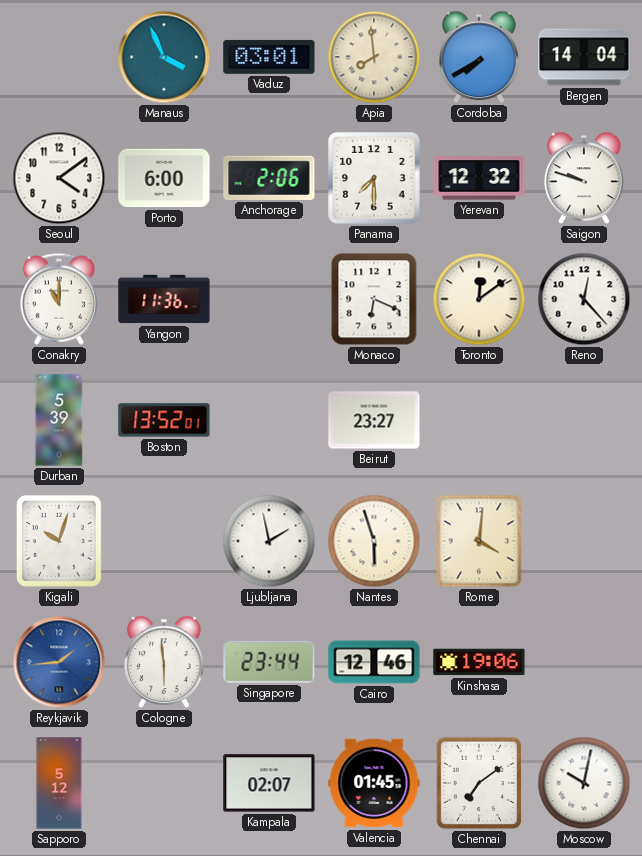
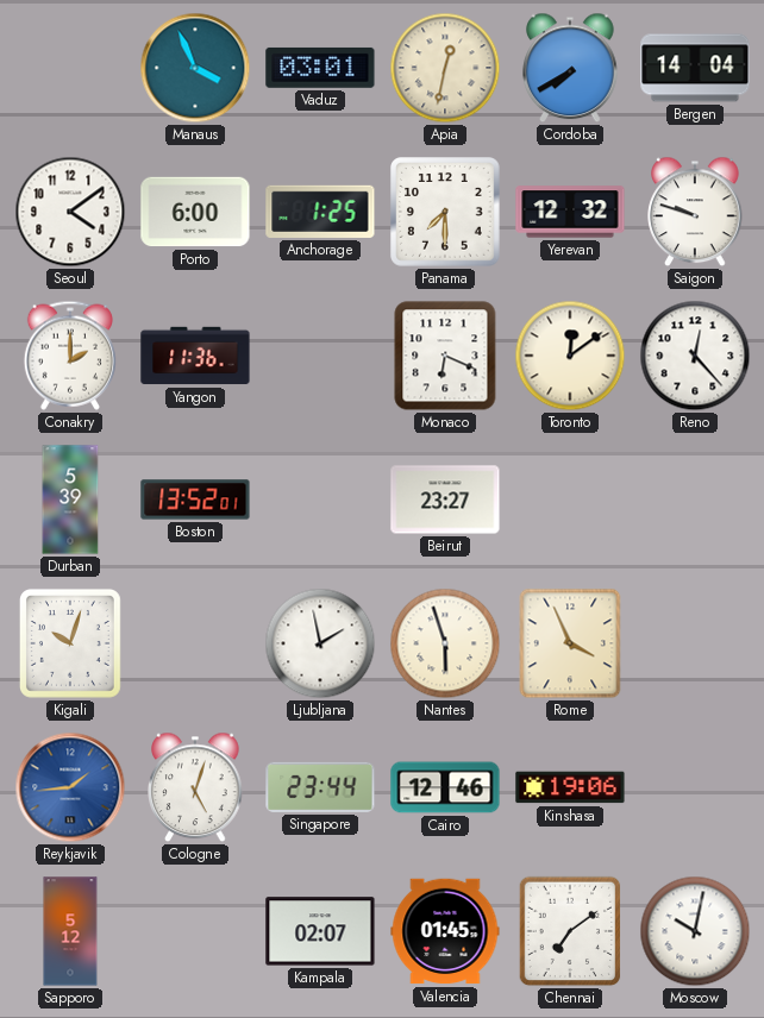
Apia: 7:59 -> 12:32
Anchorage: 2:06 -> 1:25
Conakry: 11:00 -> 2:00
Rome: 4:01 -> 3:56
Cologne: 5:59 -> 5:03
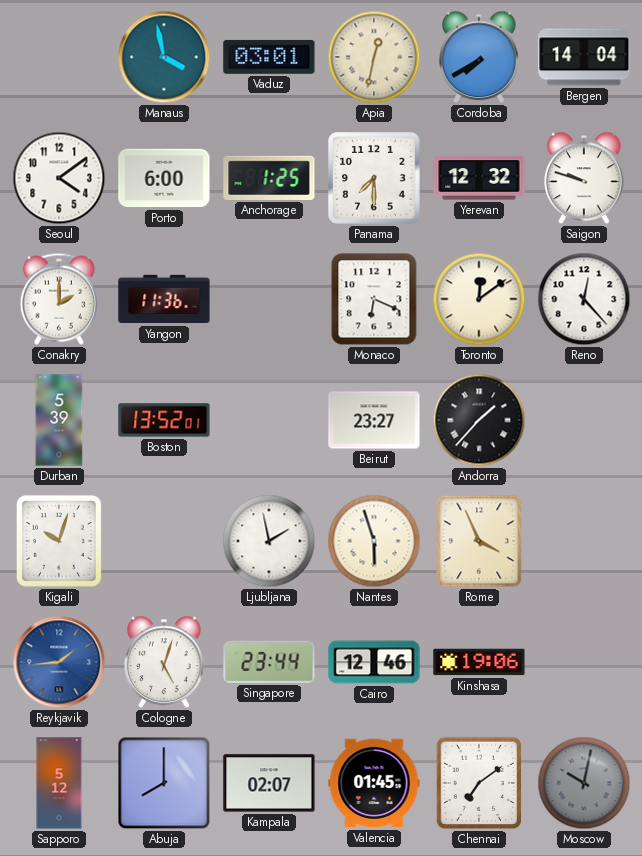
Manaus: 3:56 -> 3:58
Andorra: none -> 1:37
Abuja: none -> 8:00
Moscow dial: white -> grey
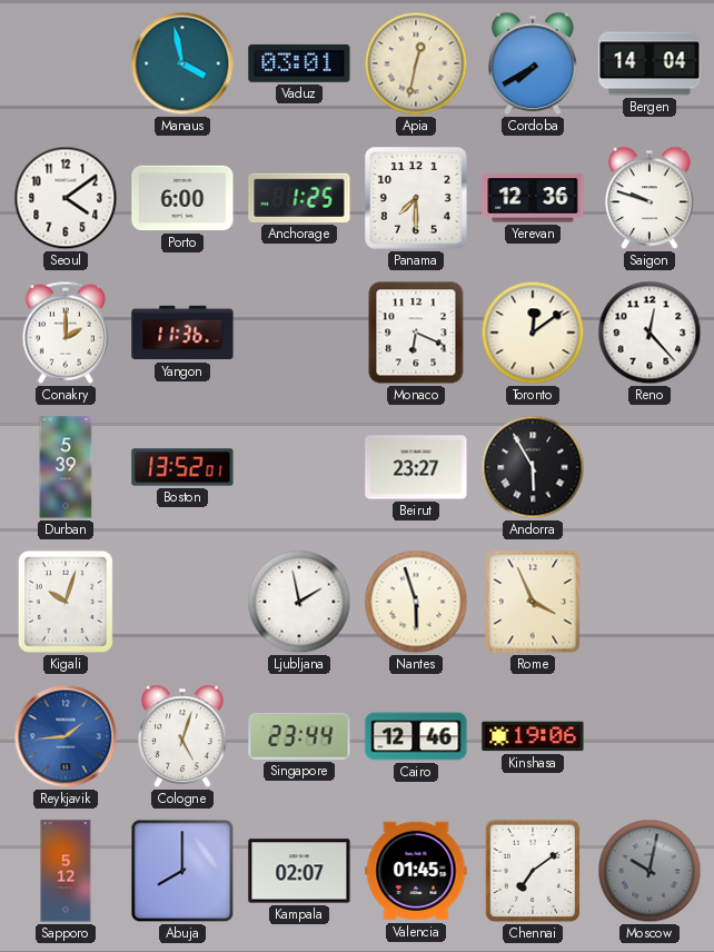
Yerevan: 12:32 -> 12:36
Andorra: 1:37 -> 5:55
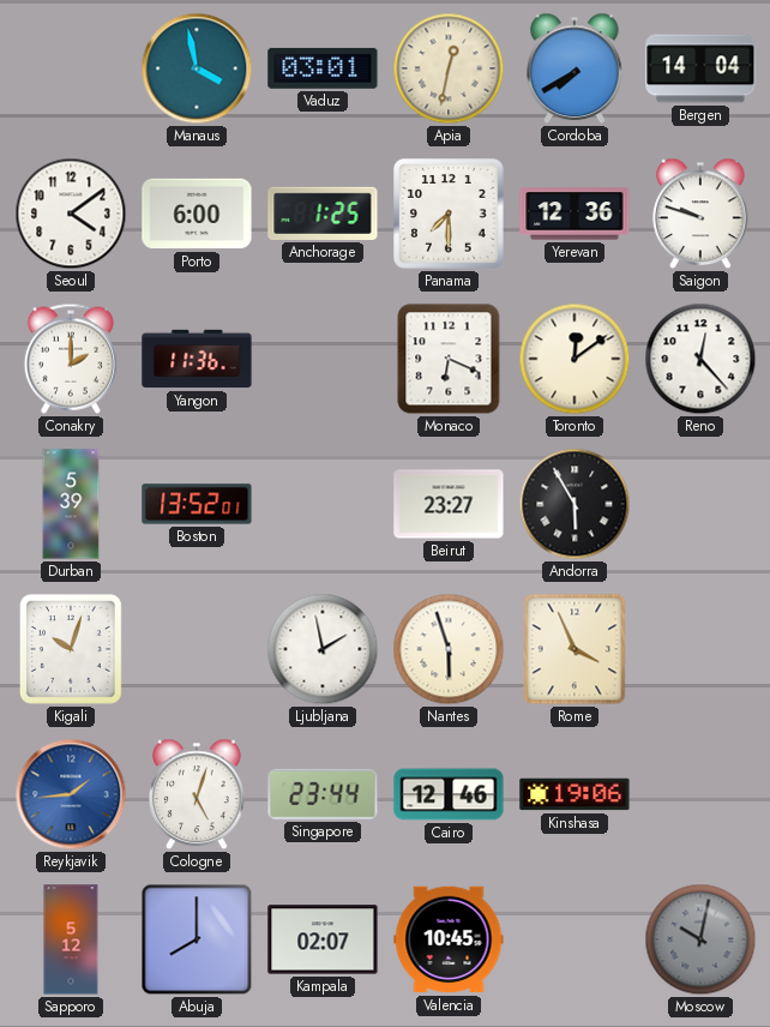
Valencia: 01:45 -> 10:45
Chennai: 7:09 -> none
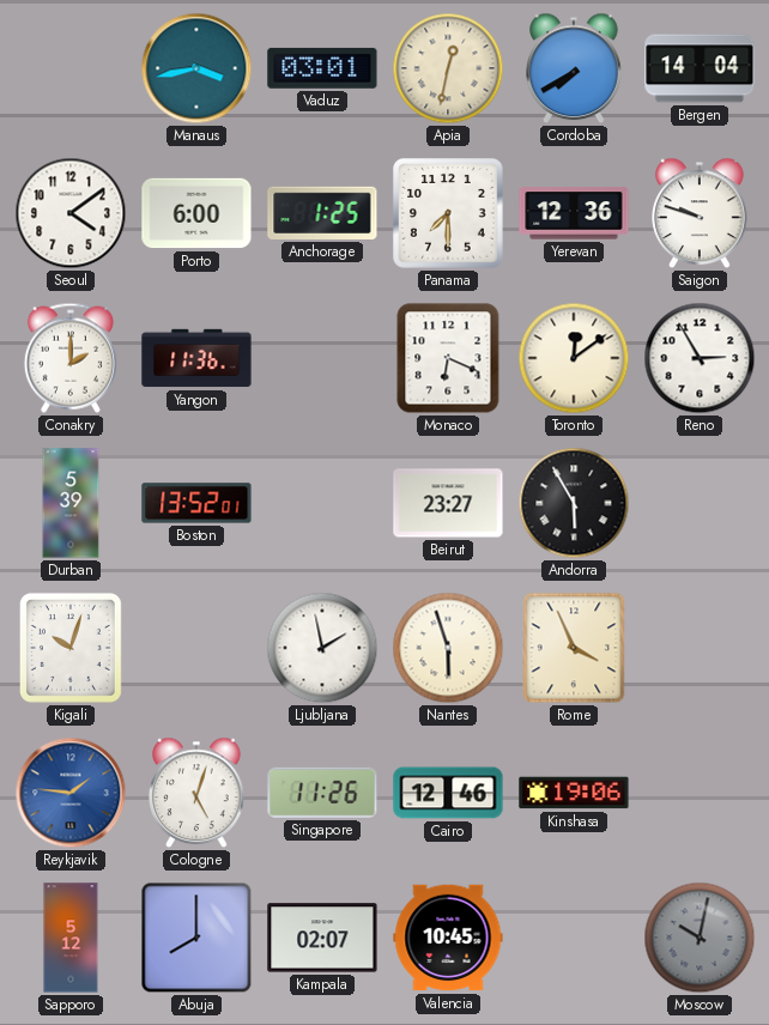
Manaus: 3:58 -> 3:43
Reno: 12:23 -> 2:55
Reykjavik: 1:44 -> 1:46
Singapore: 23:44 -> 11:26
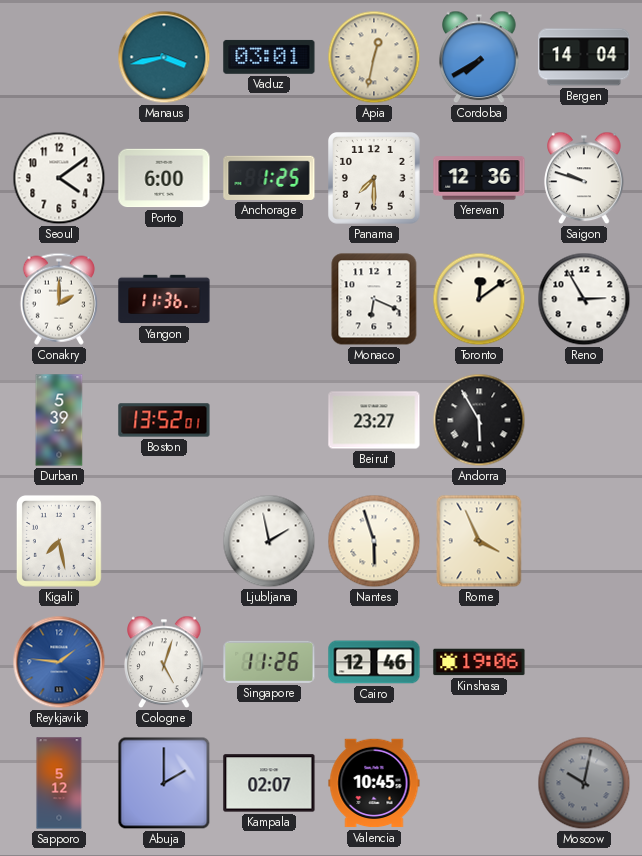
Kigali: 10:03 -> 7:28
Abuja: 8:00 -> 2:00
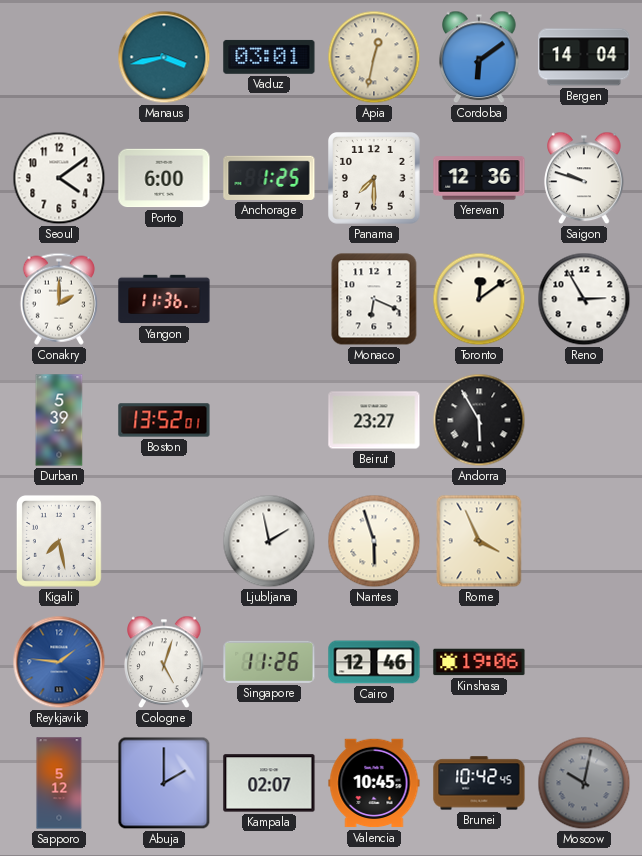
Cordoba: 7:40 -> 6:09
Brunei: none -> 10:42
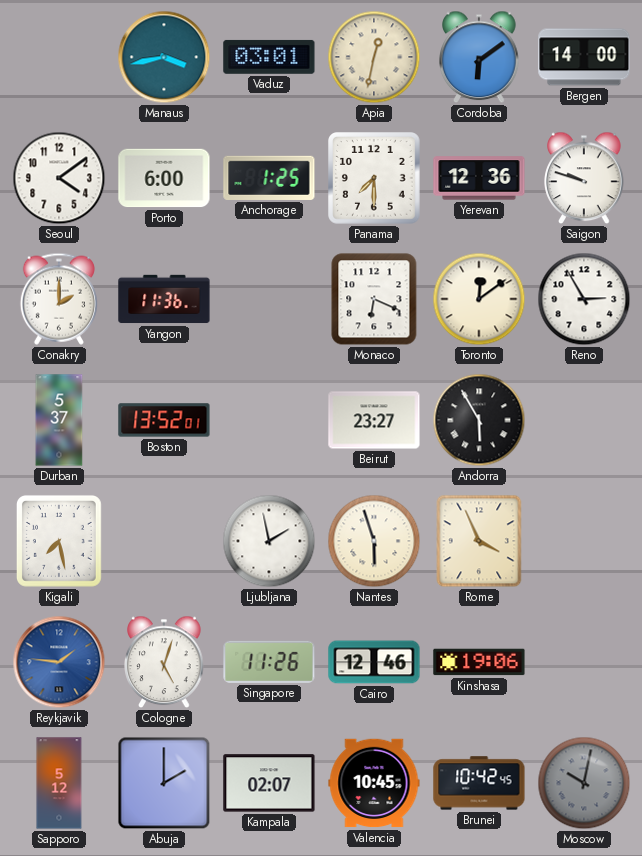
Bergen: 14:04 -> 14:00
Durban: 5:39 -> 5:37
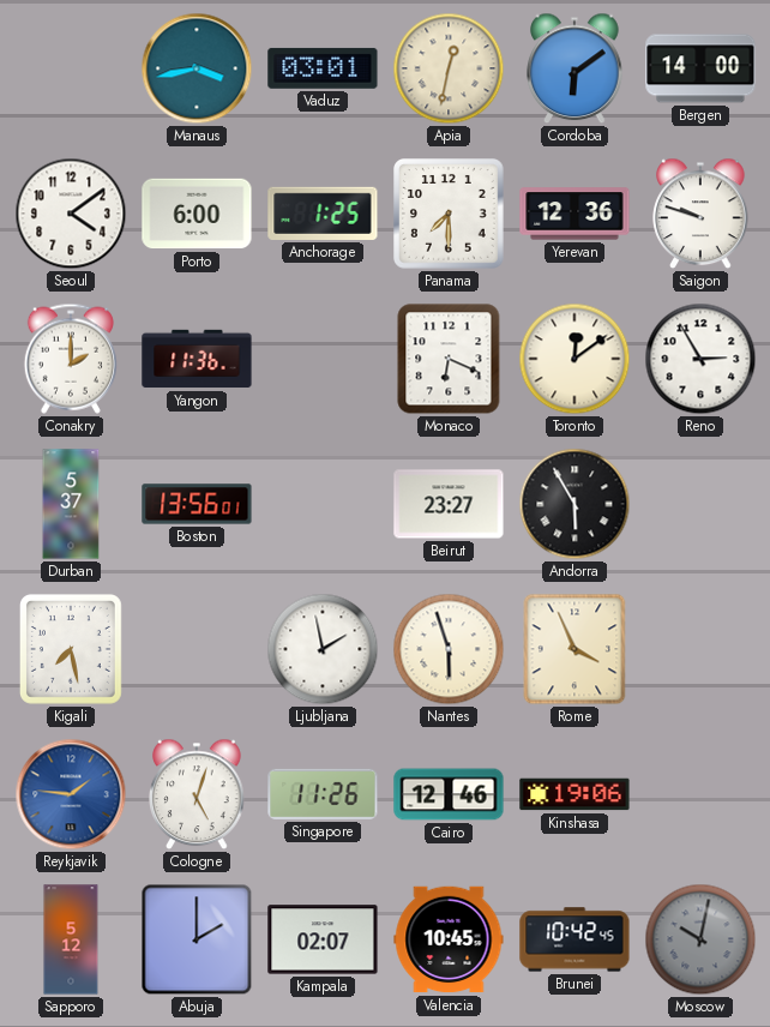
Boston: 13:52 -> 13:56
